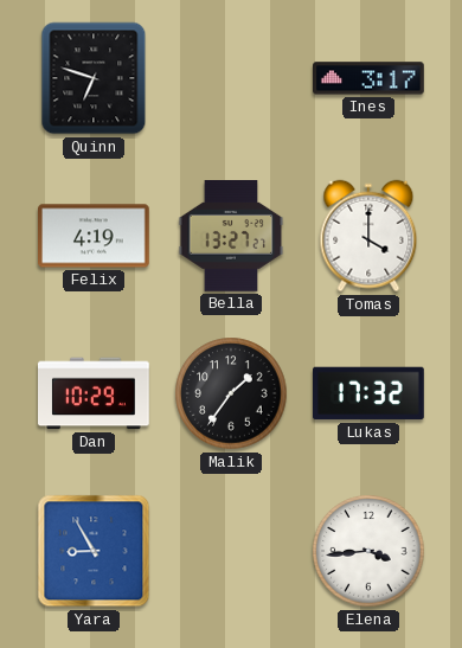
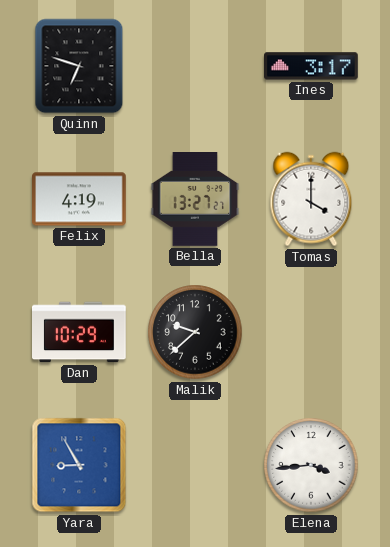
Malik: 1:36 -> 9:38
Lukas: 17:32 -> none
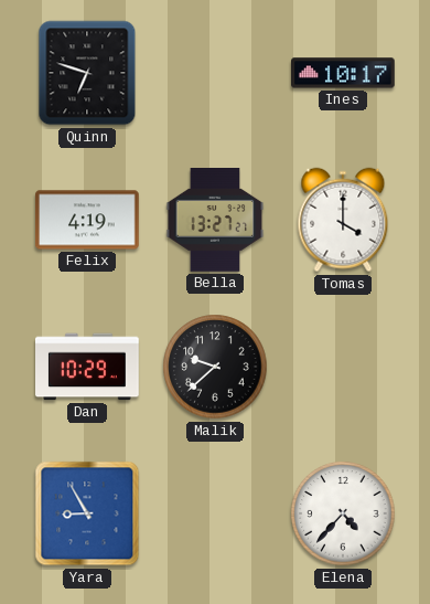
Ines: 3:17 -> 10:17
Elena: 3:44 -> 4:37
